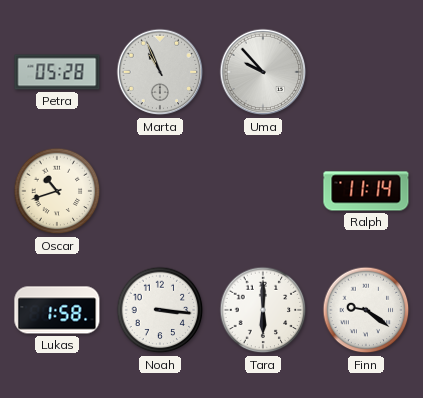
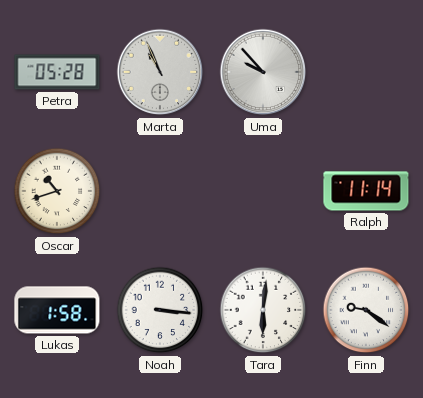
Tara: 6:00 -> 6:01
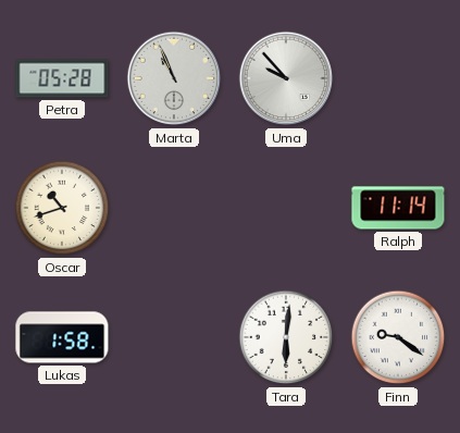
Noah: 3:16 -> none
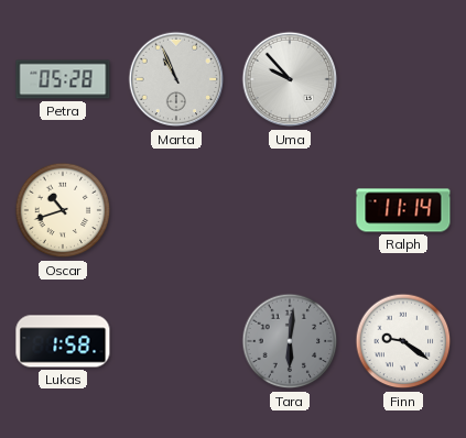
Tara dial: white -> grey
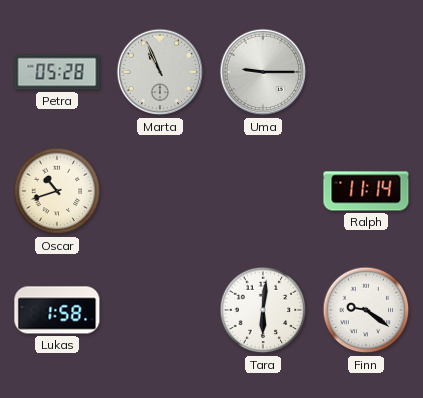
Uma: 9:53 -> 9:15
Tara dial: grey -> white
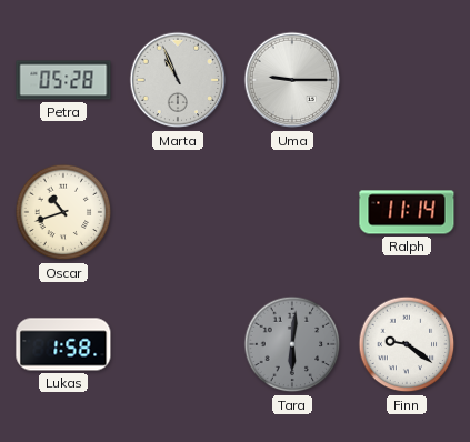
Tara dial: white -> grey
